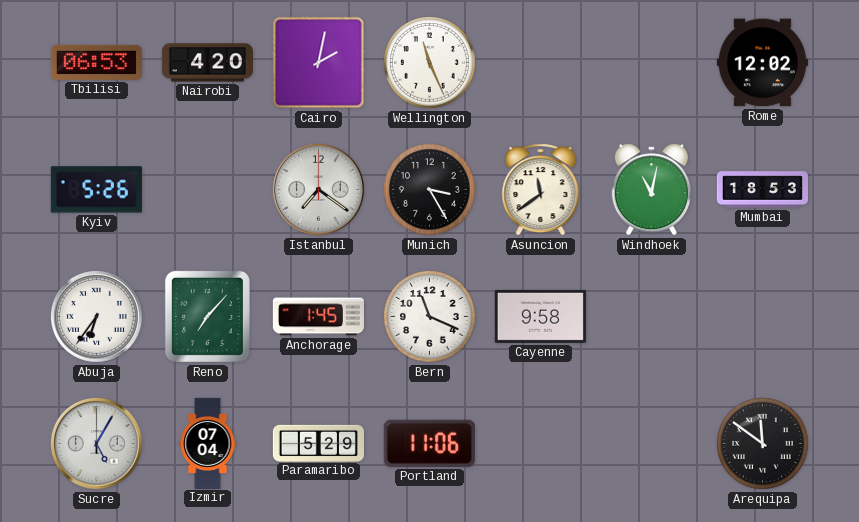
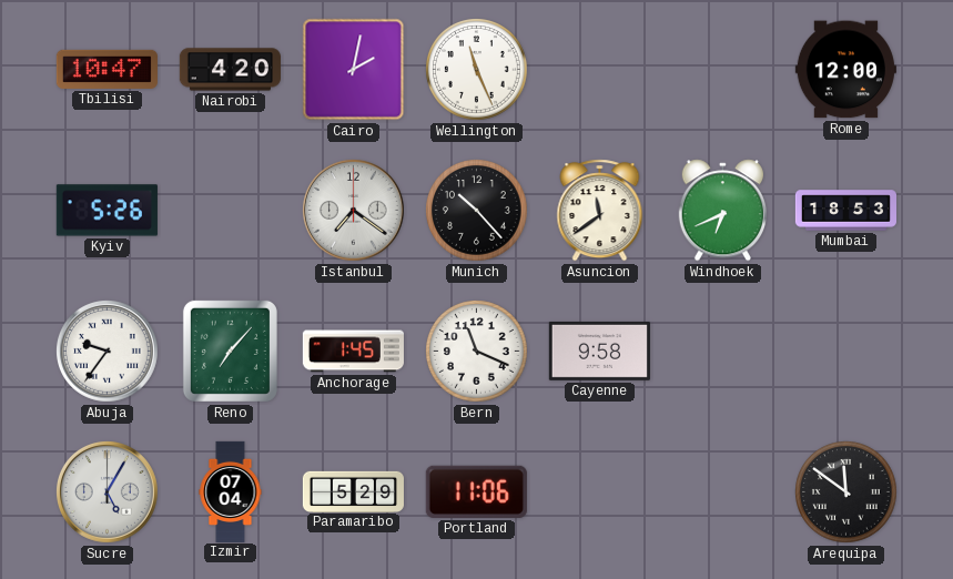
Tbilisi: 06:53 -> 10:47
Rome: 12:02 -> 12:00
Munich: 3:25 -> 10:23
Windhoek: 11:02 -> 6:41
Abuja: 6:36 -> 9:36
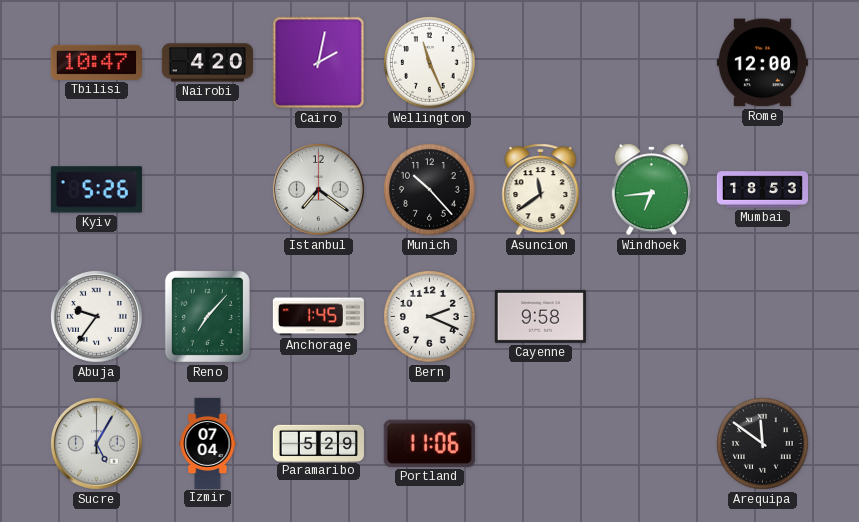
Windhoek: 6:41 -> 6:44
Bern: 11:19 -> 2:19
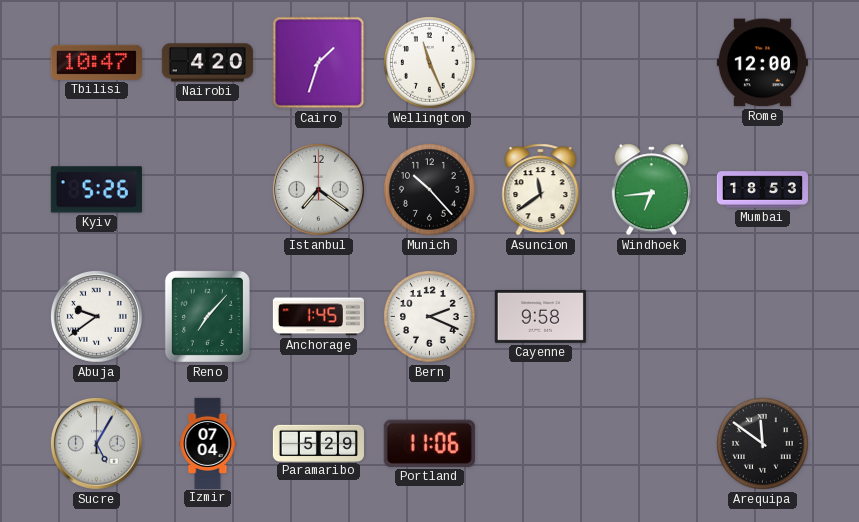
Cairo: 2:02 -> 1:33
Abuja: 9:36 -> 9:39
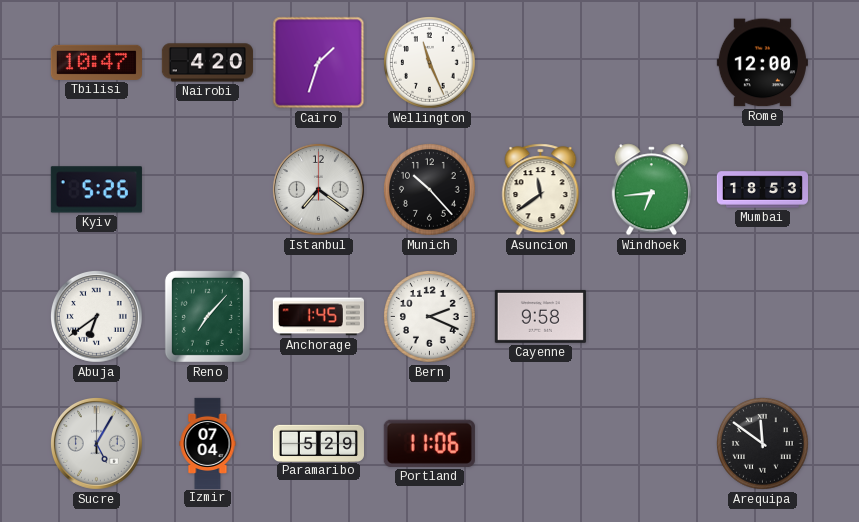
Abuja: 9:39 -> 6:39
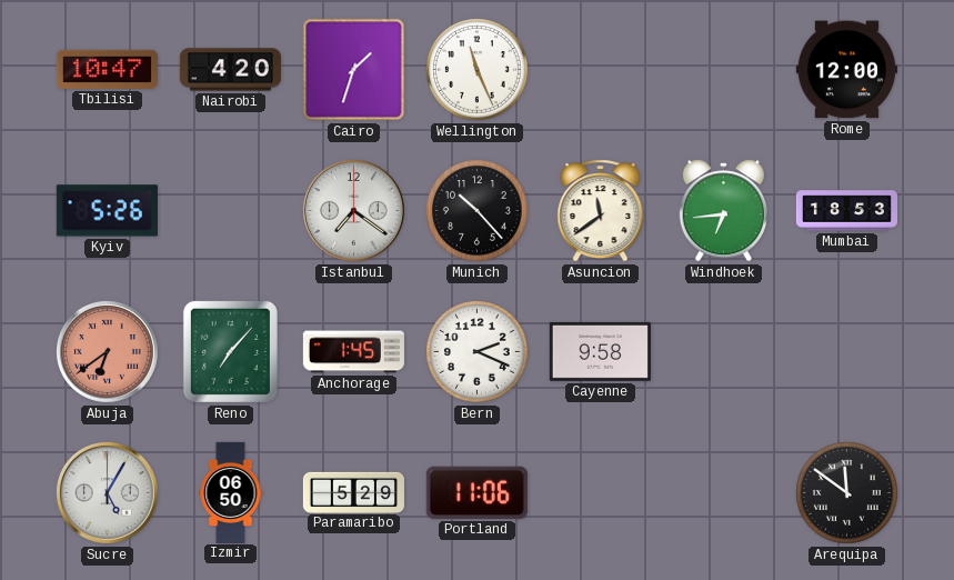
Abuja dial: white -> salmon
Izmir: 07:04 -> 06:50
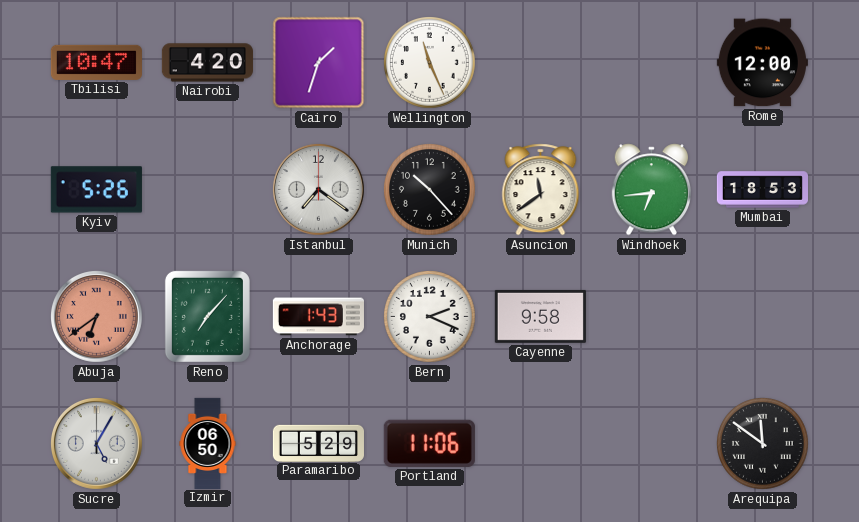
Anchorage: 1:45 -> 1:43
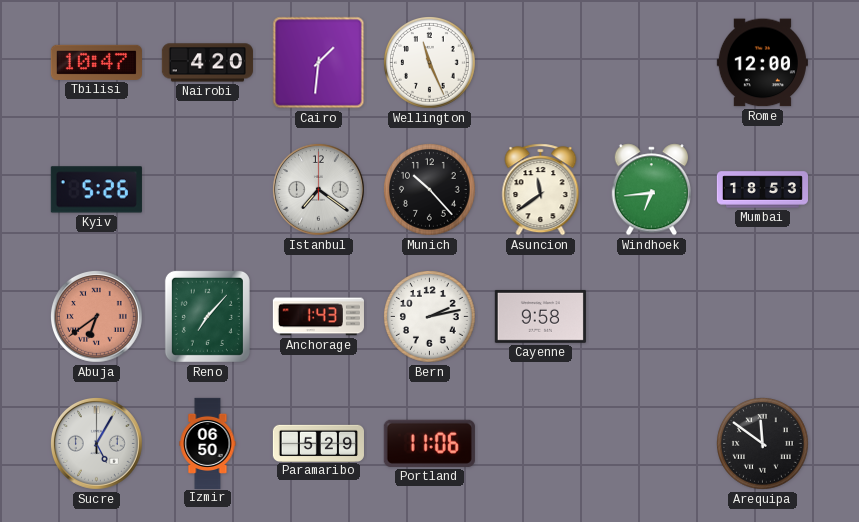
Cairo: 1:33 -> 1:31
Bern: 2:19 -> 2:13
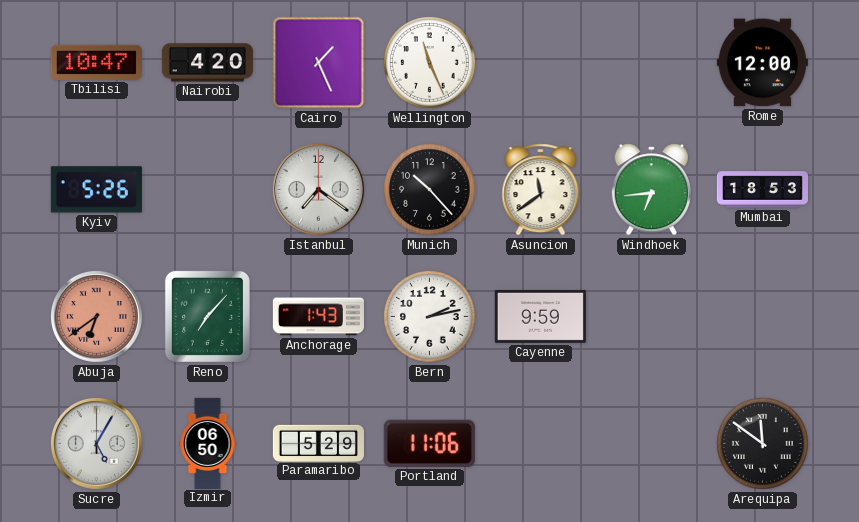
Cairo: 1:31 -> 1:26
Cayenne: 9:58 -> 9:59
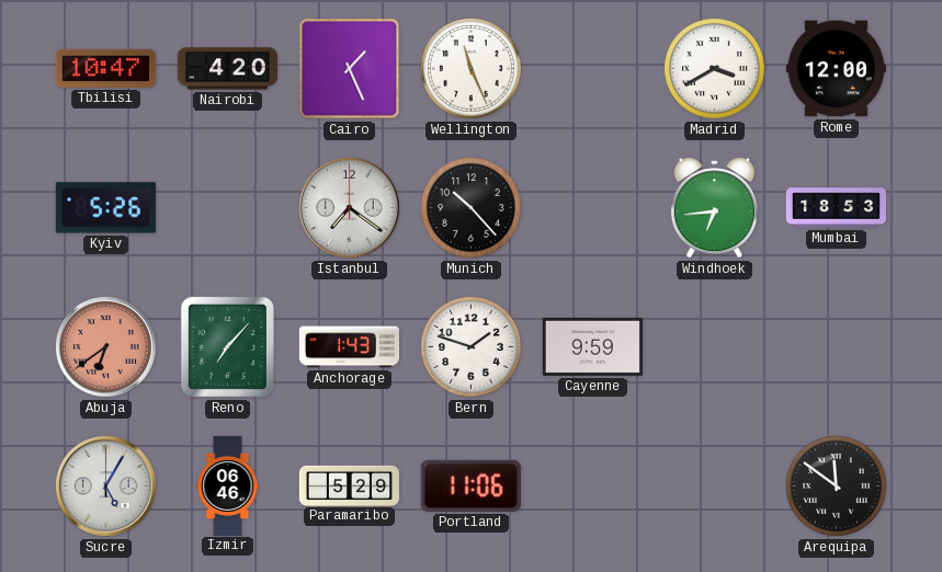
Madrid: none -> 3:40
Asuncion: 11:39 -> none
Bern: 2:13 -> 1:48
Izmir: 06:50 -> 06:46
